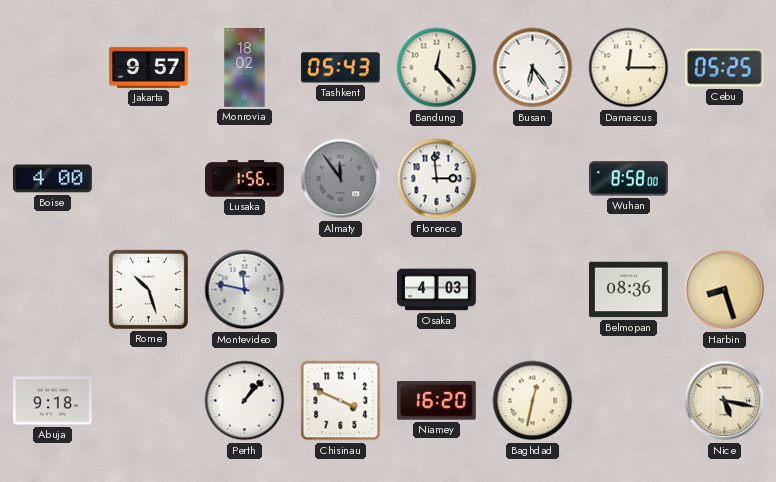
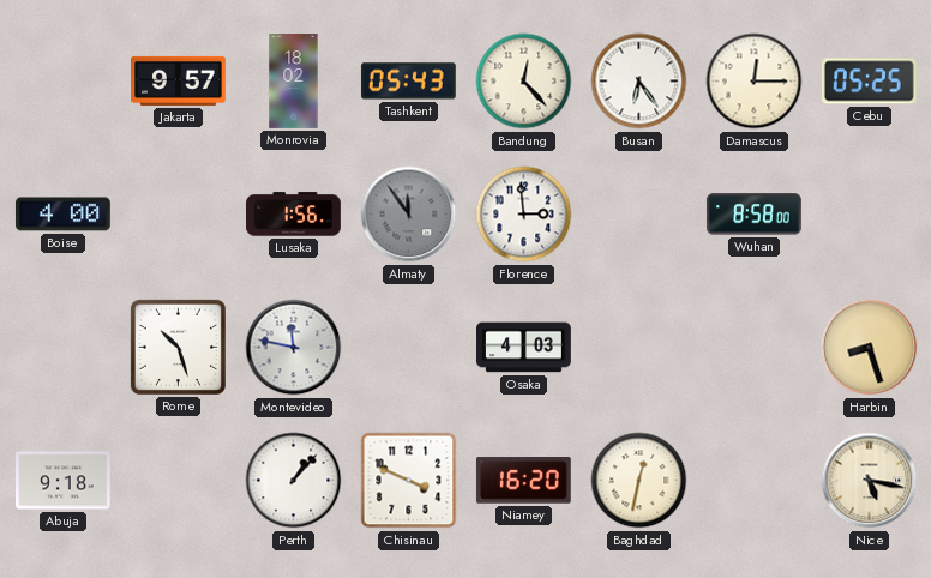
Belmopan: 08:36 -> none
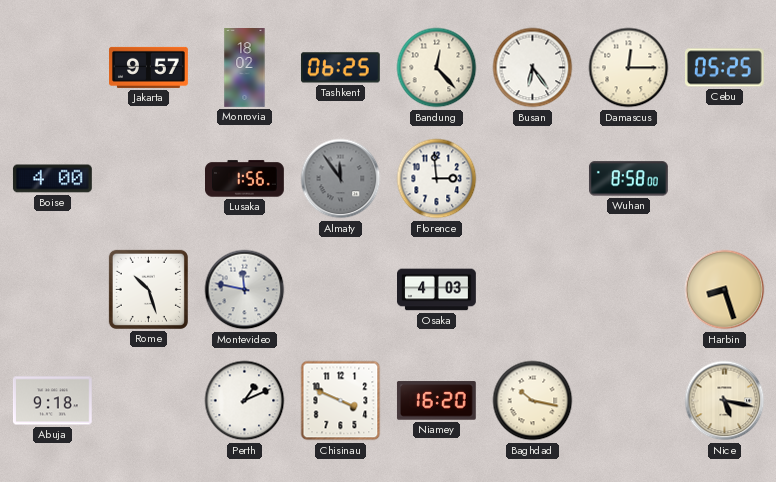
Tashkent: 05:43 -> 06:25
Perth: 1:07 -> 1:11
Baghdad: 12:32 -> 10:17
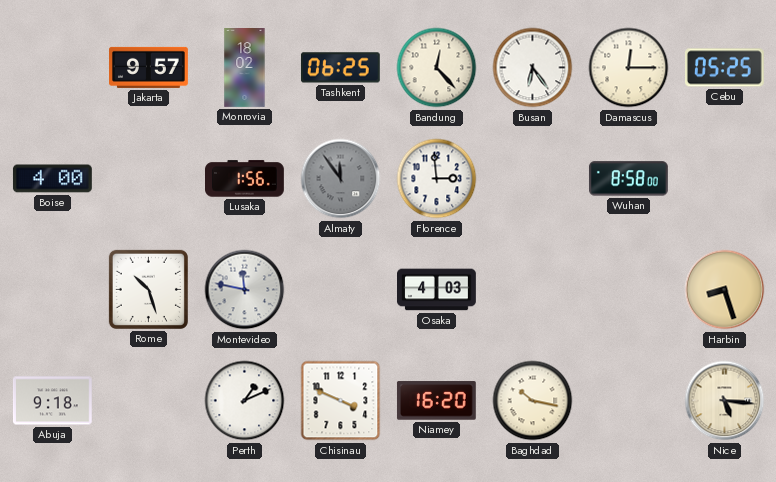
Nice: 5:17 -> 5:16
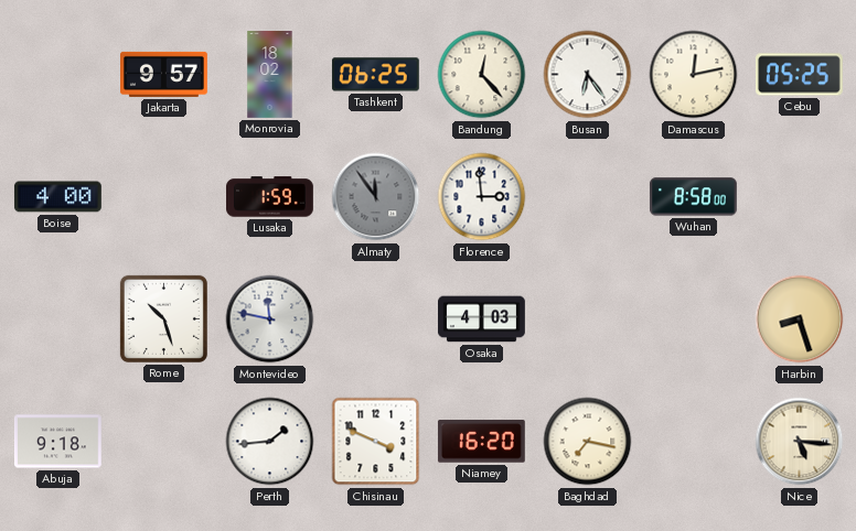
Damascus: 12:15 -> 12:13
Lusaka: 1:56 -> 1:59
Perth: 1:11 -> 1:44
Baghdad: 10:17 -> 7:17
